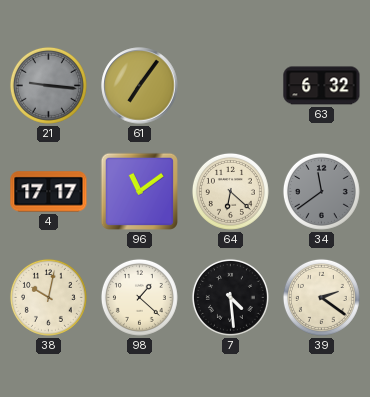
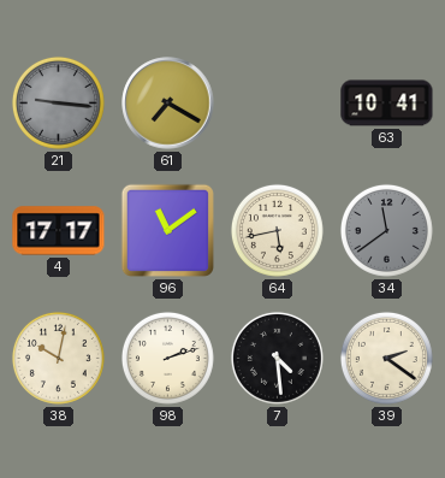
61: 7:06 -> 7:20
63: 6:32 -> 10:41
64: 6:22 -> 5:43
98: 1:22 -> 2:12
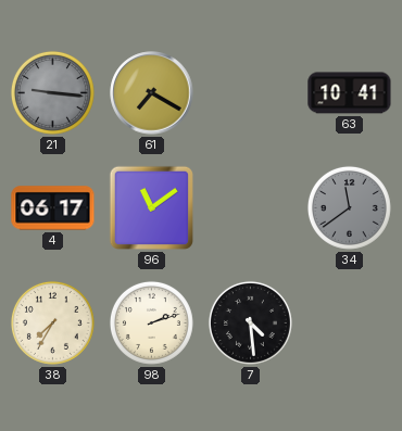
4: 17:17 -> 06:17
64: 5:43 -> none
38: 10:02 -> 7:35
39: 2:21 -> none
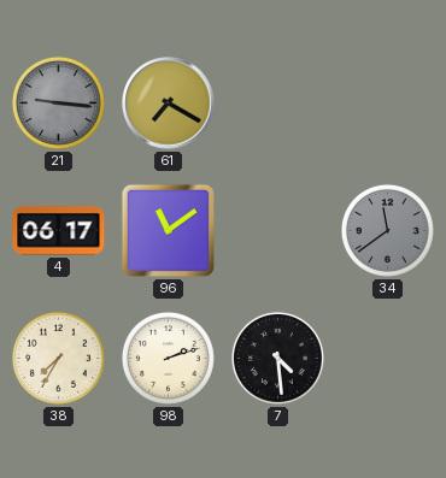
63: 10:41 -> none
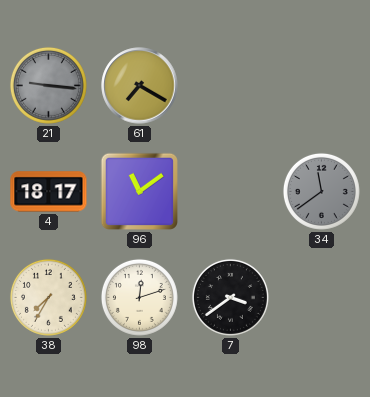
4: 06:17 -> 18:17
98: 2:12 -> 12:12
7: 4:29 -> 3:39
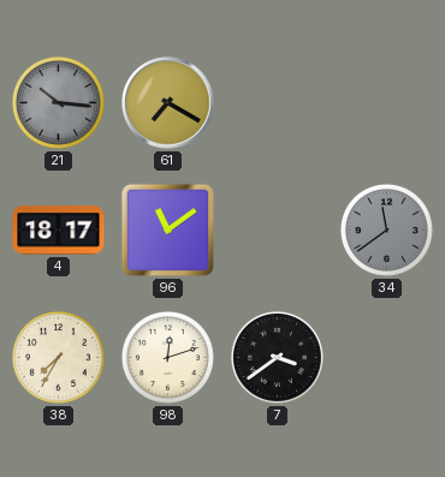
21: 9:16 -> 10:16
